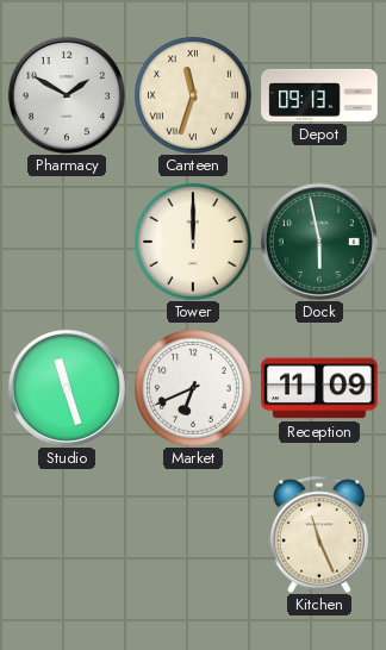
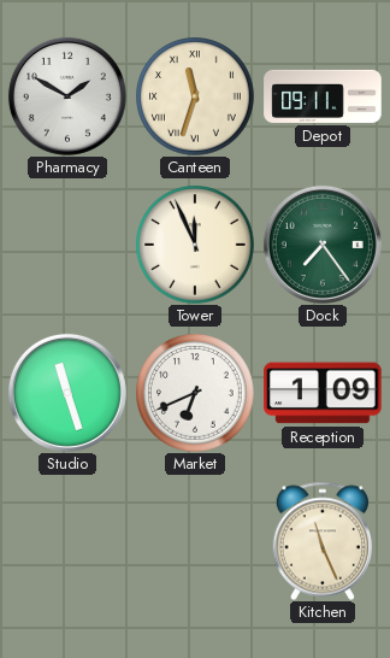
Depot: 09:13 -> 09:11
Tower: 12:00 -> 11:56
Dock: 5:58 -> 7:24
Reception: 11:09 -> 1:09
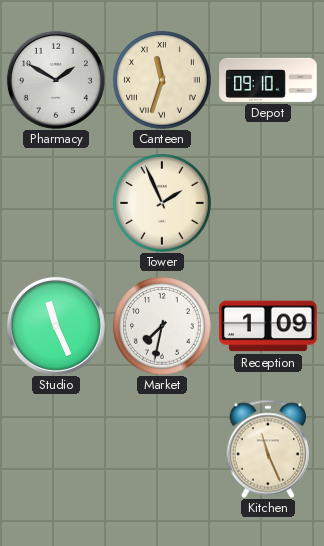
Depot: 09:11 -> 09:10
Tower: 11:56 -> 1:56
Dock: 7:24 -> none
Studio: 11:27 -> 11:26
Market: 6:41 -> 7:32
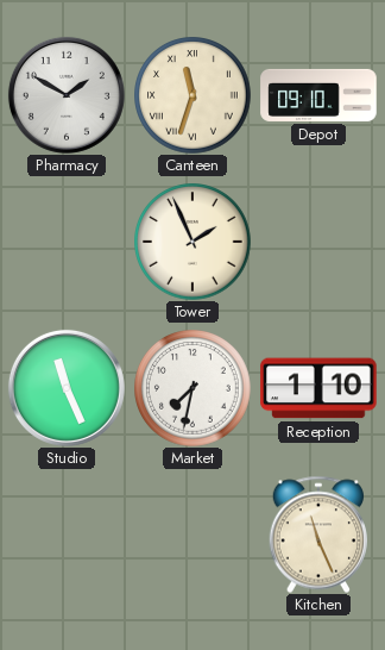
Reception: 1:09 -> 1:10
